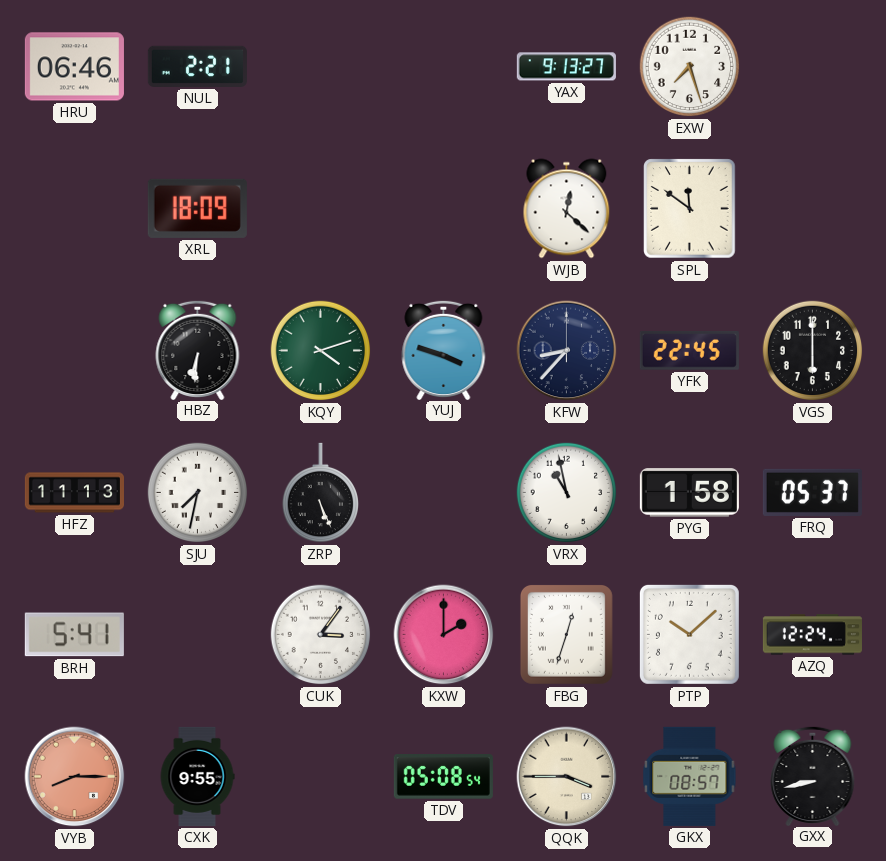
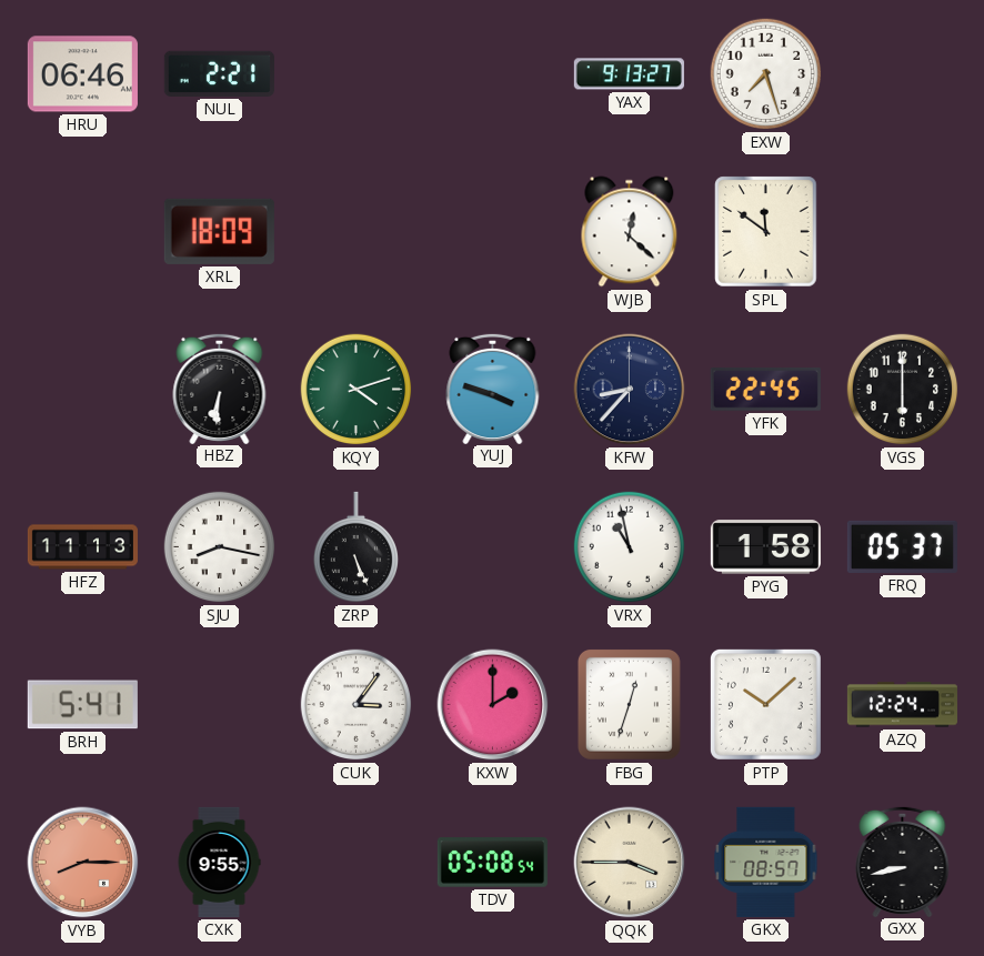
SJU: 7:32 -> 8:17
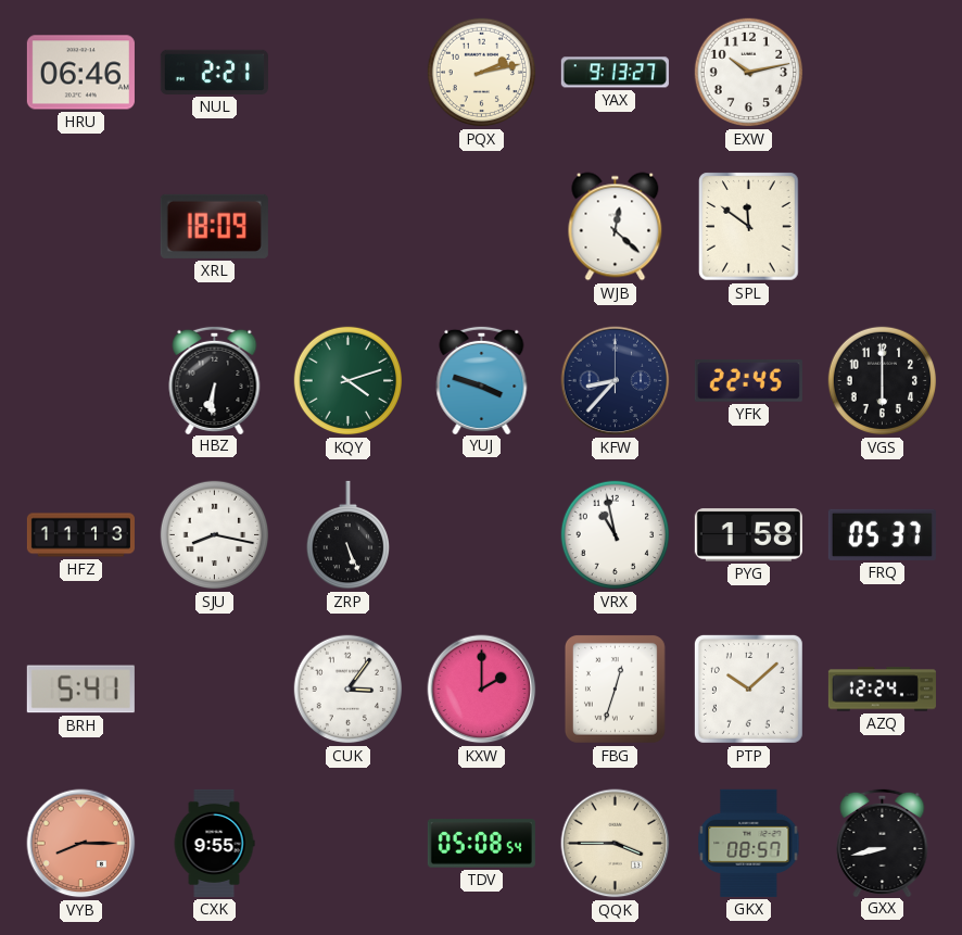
PQX: none -> 2:13
EXW: 7:27 -> 10:13
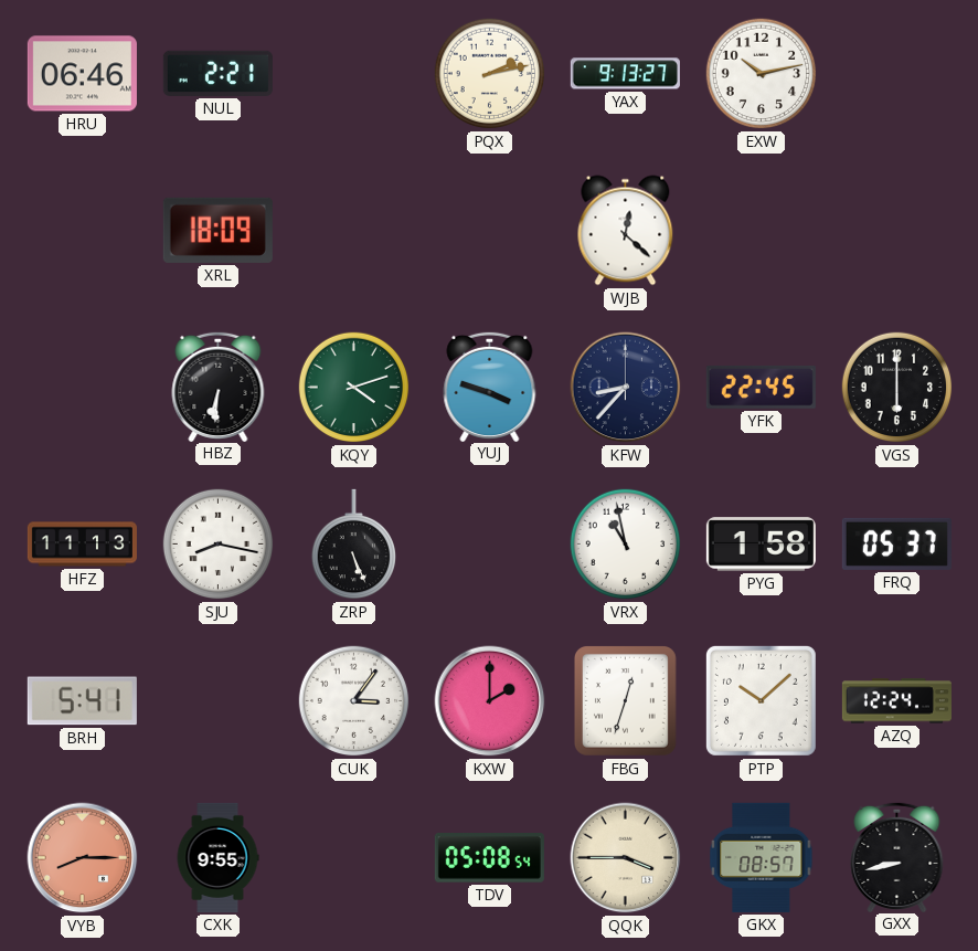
SPL: 11:51 -> none
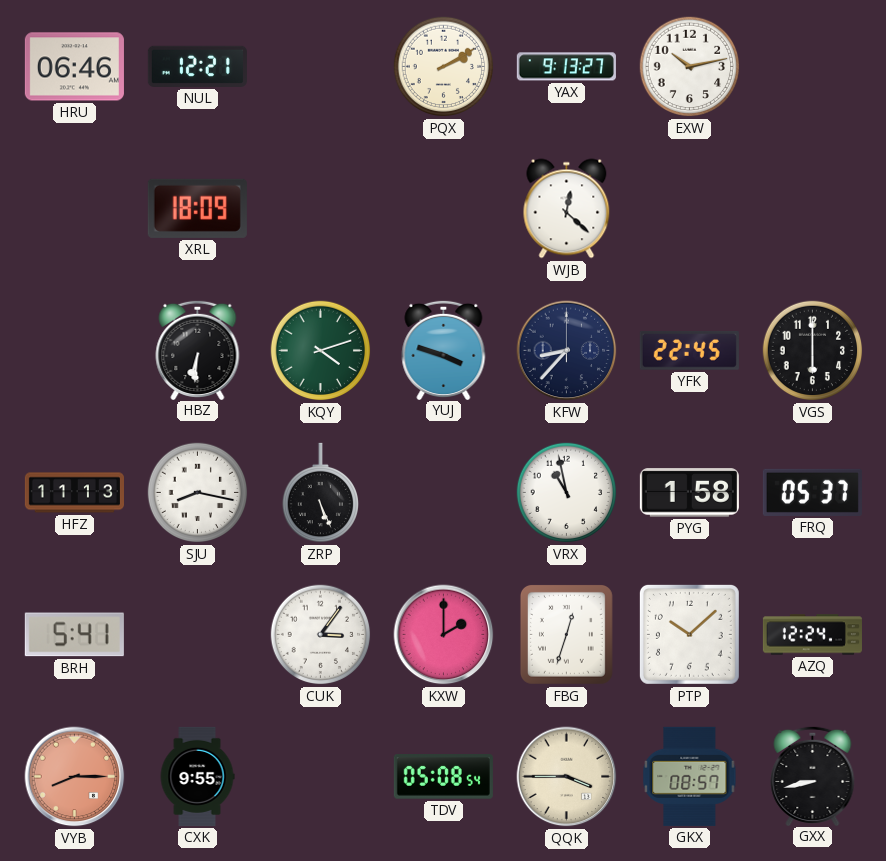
NUL: 2:21 -> 12:21
PQX: 2:13 -> 2:10
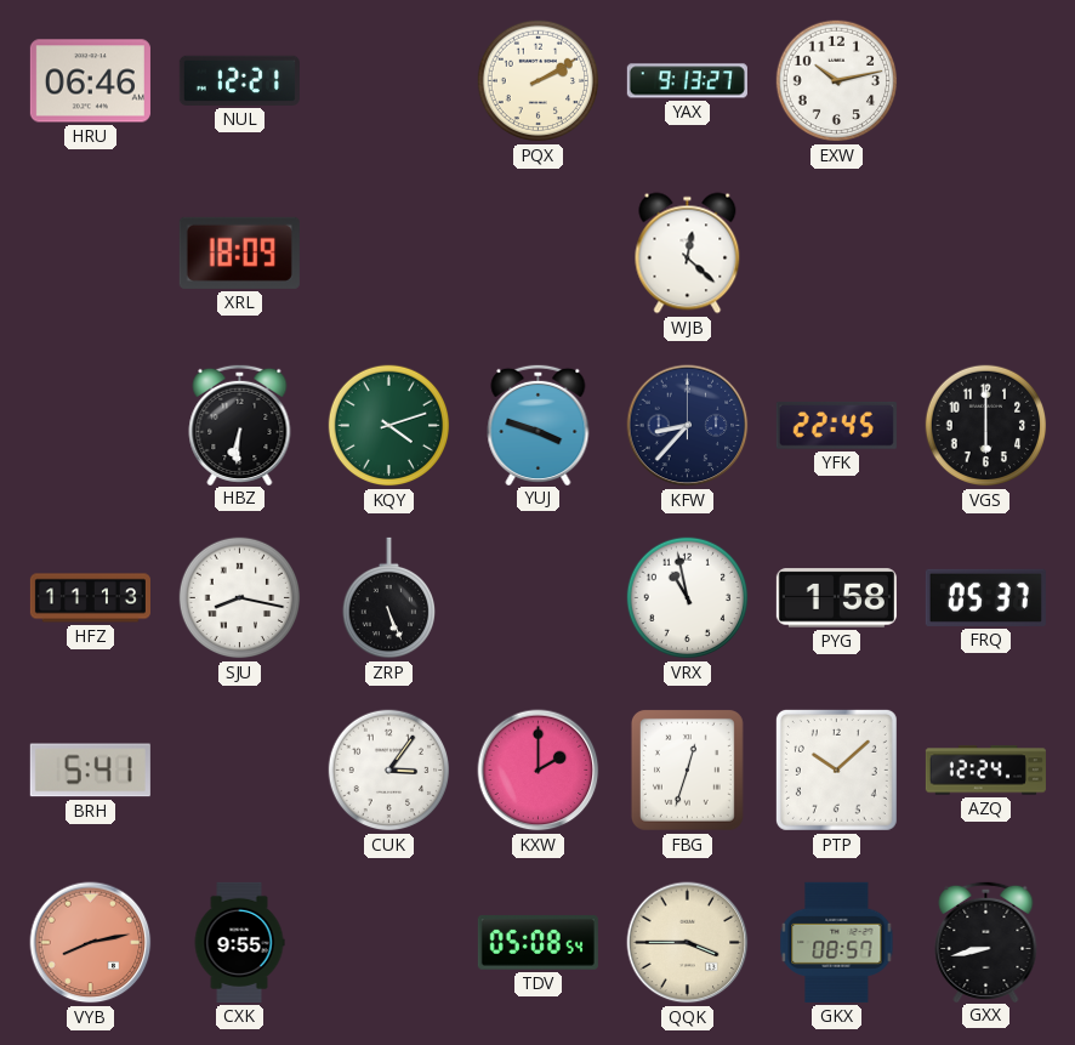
VYB: 8:15 -> 8:13
